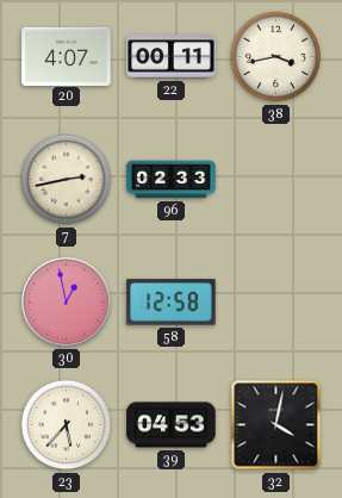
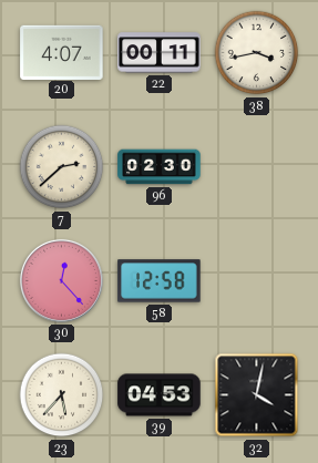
7: 2:43 -> 2:38
96: 02:33 -> 02:30
30: 12:58 -> 12:23
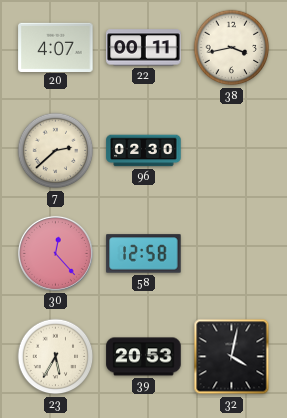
23: 5:37 -> 5:35
39: 04:53 -> 20:53
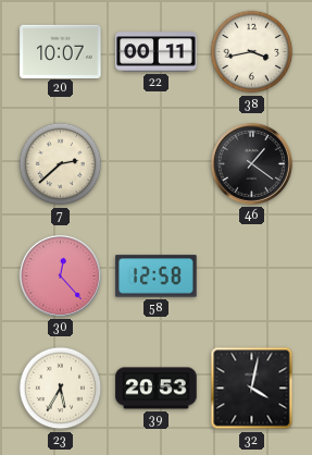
20: 4:07 -> 10:07
96: 02:30 -> none
46: none -> 1:21
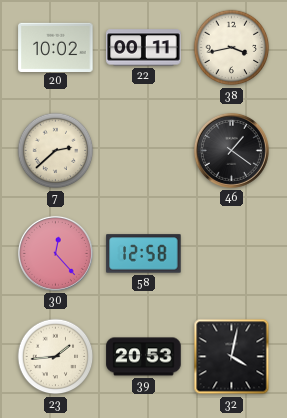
20: 10:07 -> 10:02
23: 5:35 -> 1:44
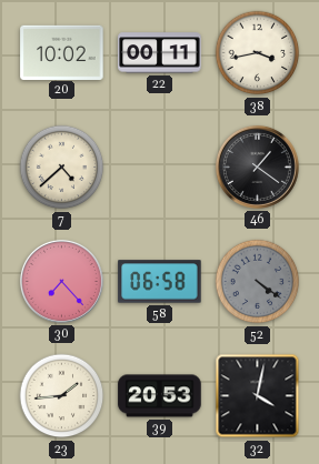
7: 2:38 -> 4:38
30: 12:23 -> 7:23
58: 12:58 -> 06:58
52: none -> 4:21
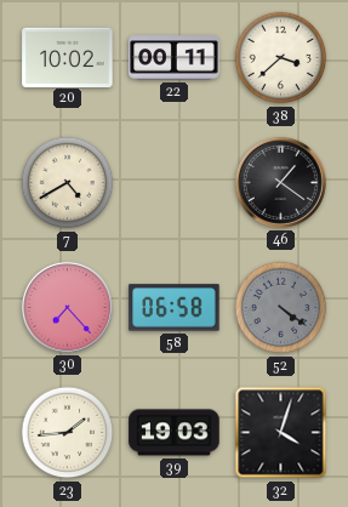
38: 3:43 -> 3:38
7: 4:38 -> 4:40
39: 20:53 -> 19:03
32: 4:02 -> 4:03
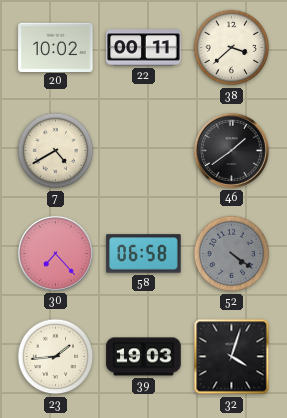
46: 1:21 -> 1:39
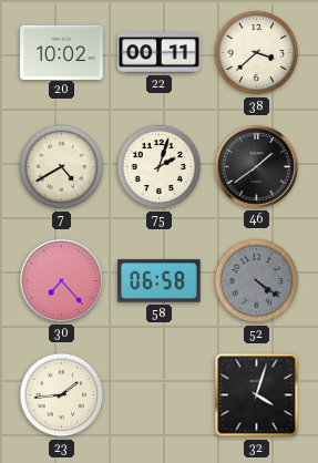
75: none -> 2:03
39: 19:03 -> none
